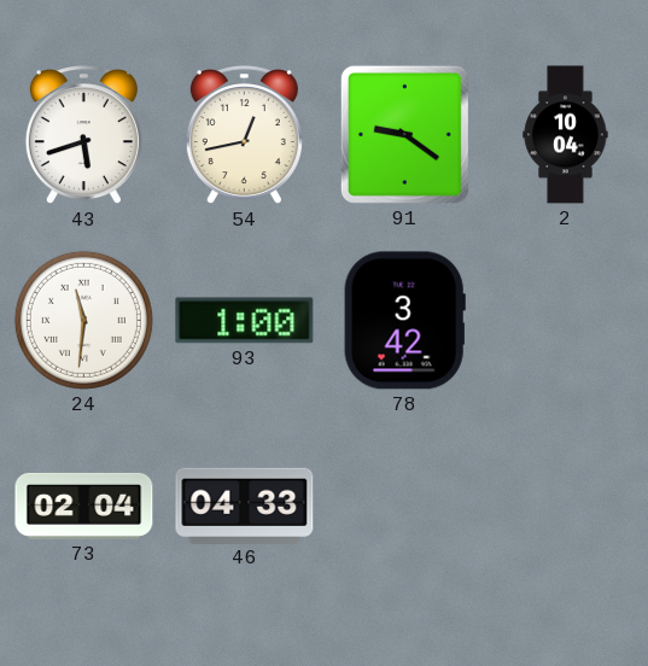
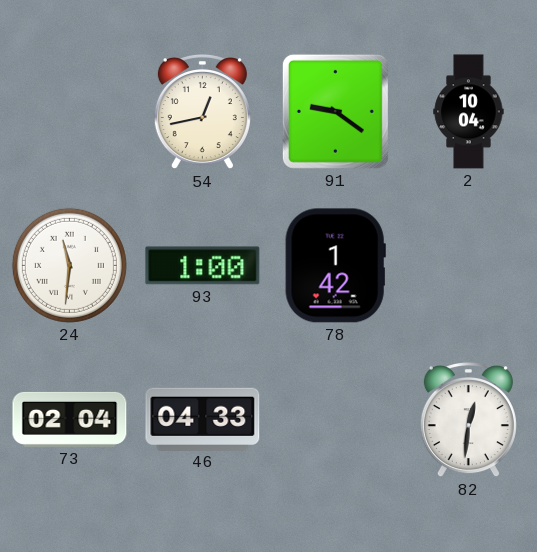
43: 5:42 -> none
78: 3:42 -> 1:42
82: none -> 12:31
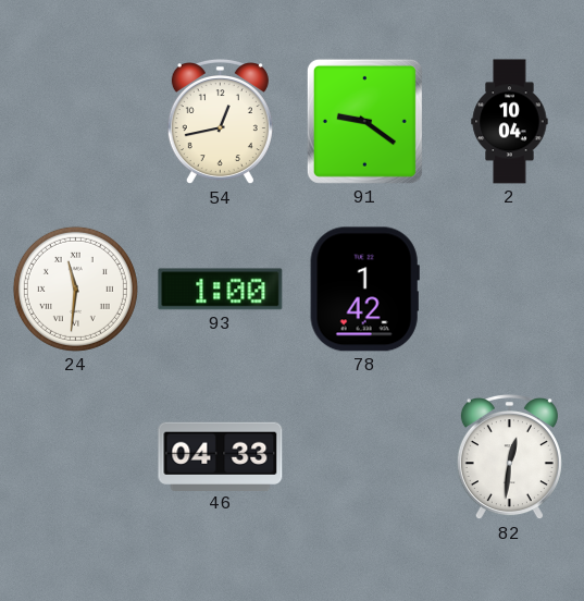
73: 02:04 -> none
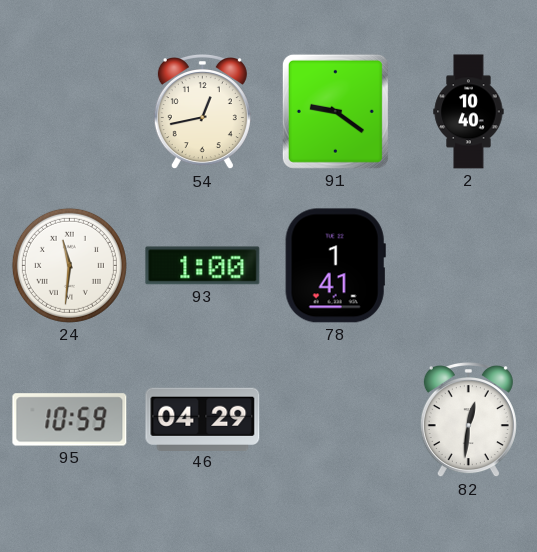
2: 10:04 -> 10:40
78: 1:42 -> 1:41
95: none -> 10:59
46: 04:33 -> 04:29
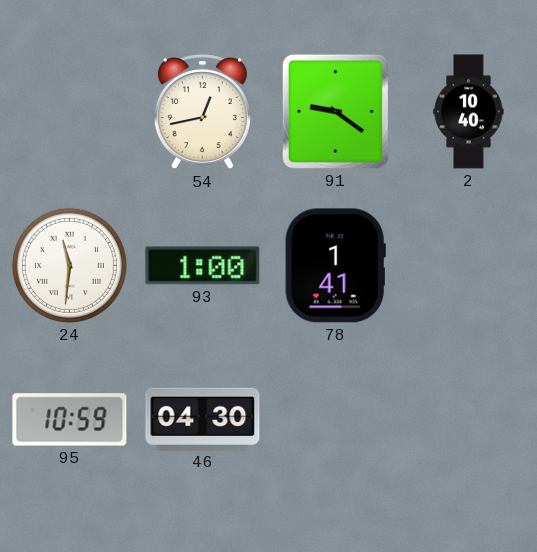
46: 04:29 -> 04:30
82: 12:31 -> none
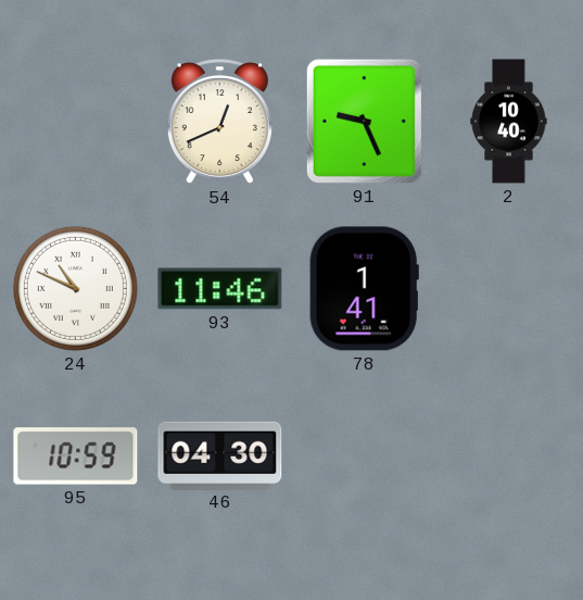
54: 12:43 -> 12:41
91: 9:21 -> 9:26
24: 11:31 -> 10:49
93: 1:00 -> 11:46
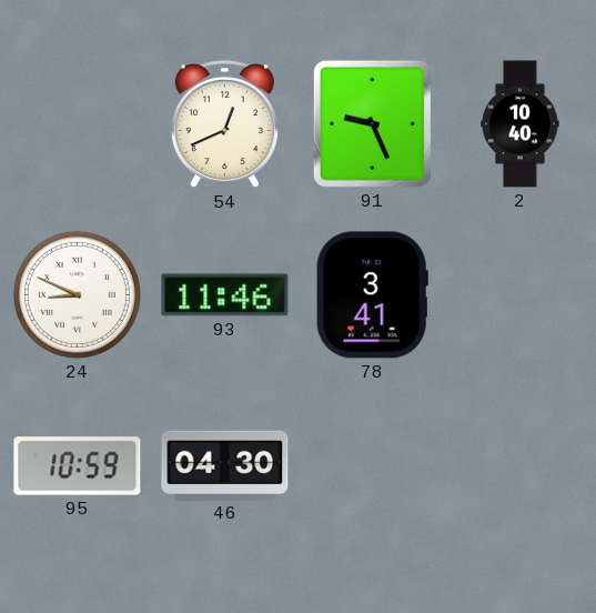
24: 10:49 -> 8:49
78: 1:41 -> 3:41
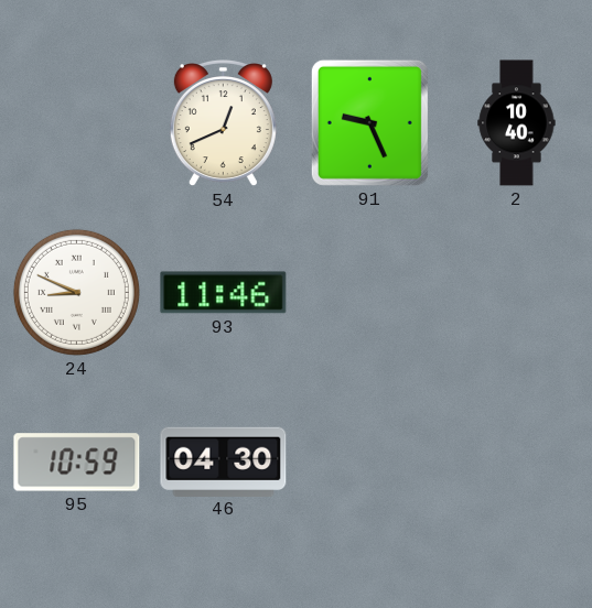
78: 3:41 -> none
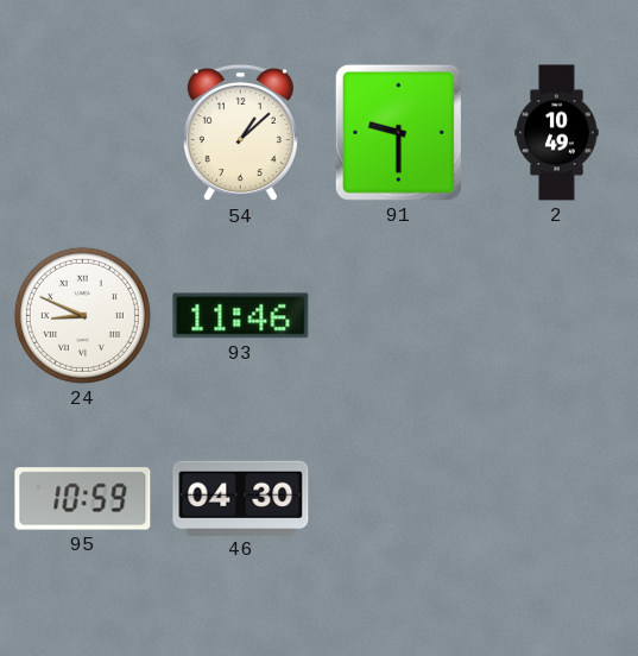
54: 12:41 -> 1:08
91: 9:26 -> 9:30
2: 10:40 -> 10:49
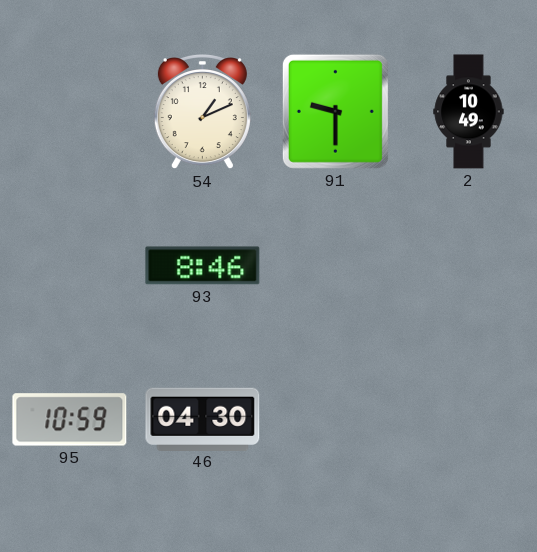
54: 1:08 -> 1:11
24: 8:49 -> none
93: 11:46 -> 8:46
